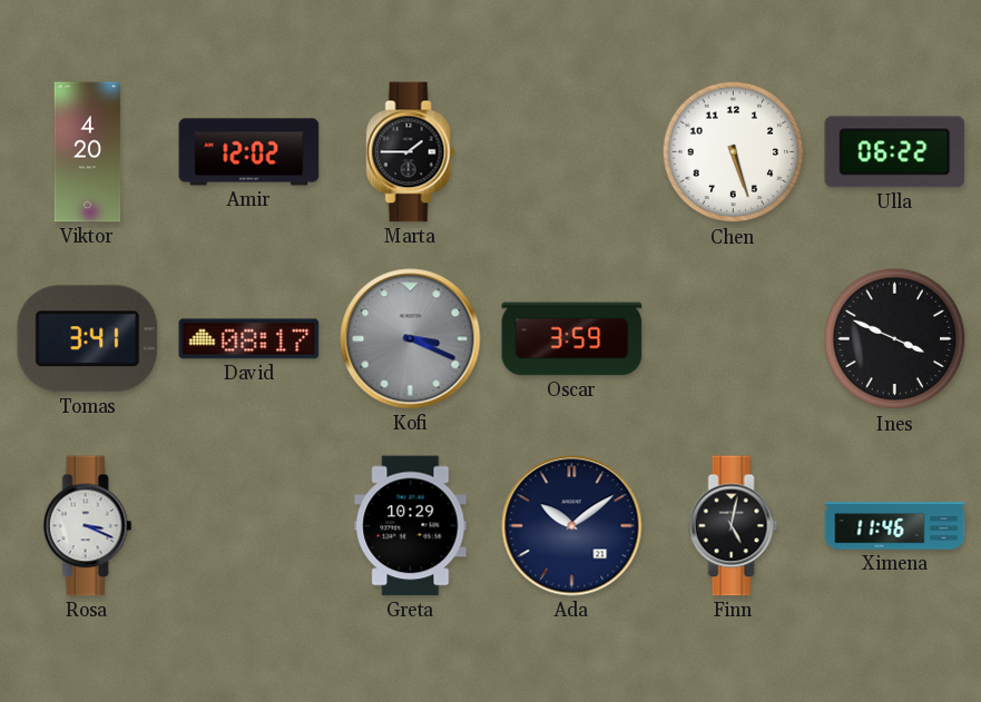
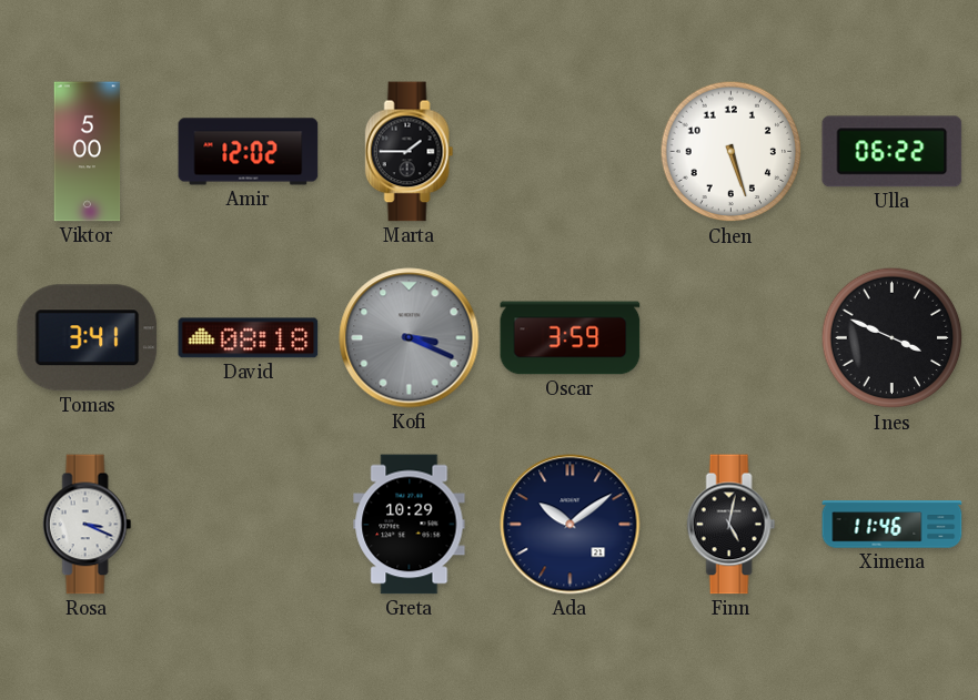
Viktor: 4:20 -> 5:00
David: 08:17 -> 08:18
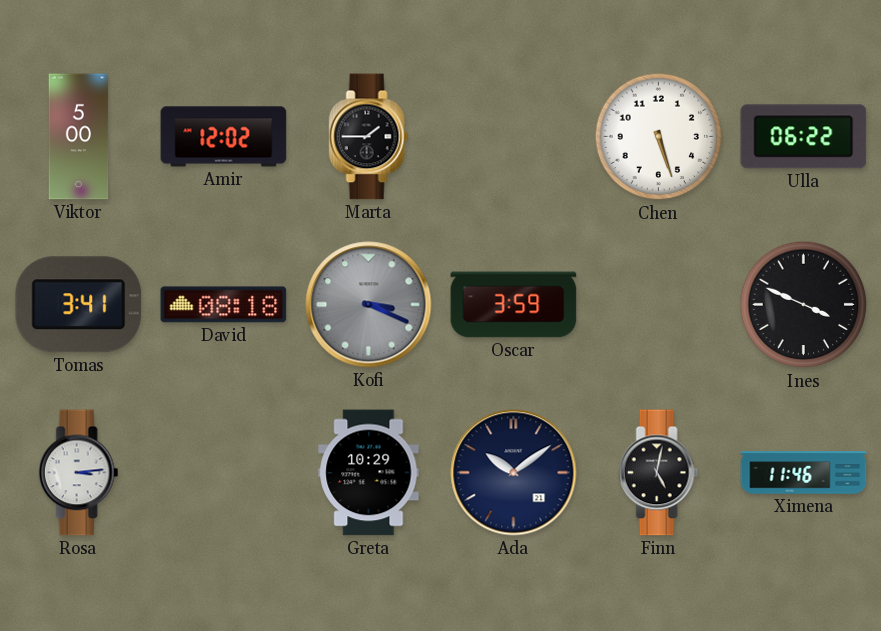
Rosa: 3:19 -> 3:14
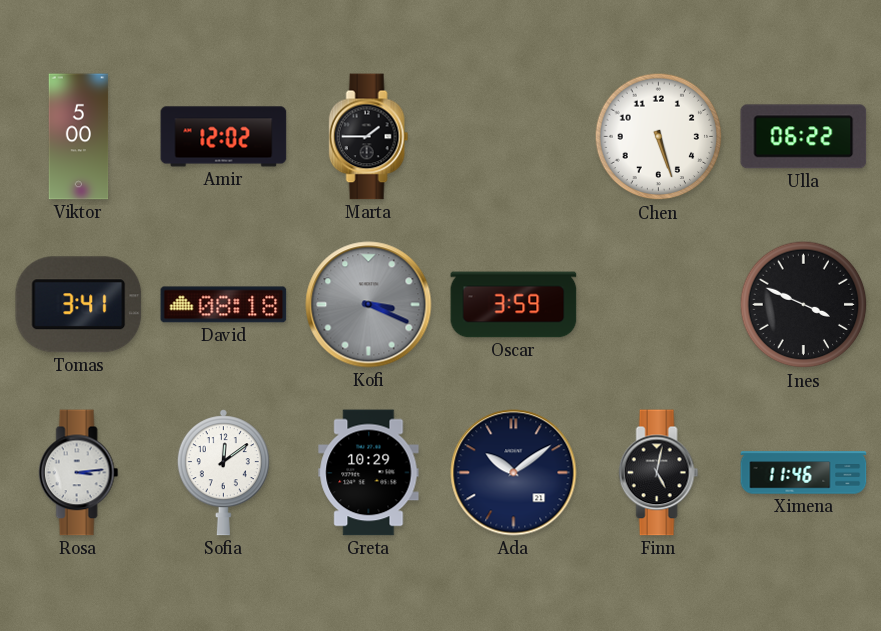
Sofia: none -> 12:09
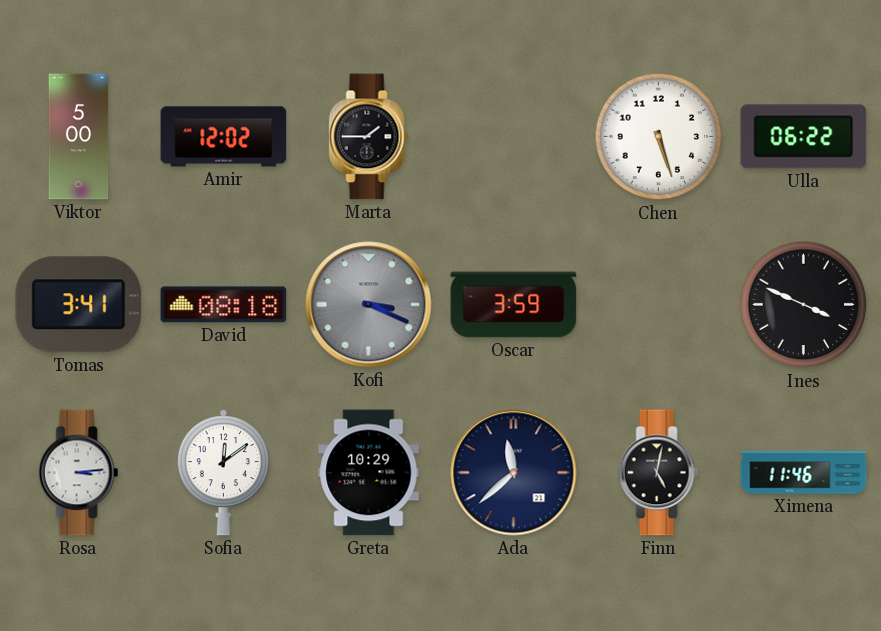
Ada: 10:09 -> 11:38
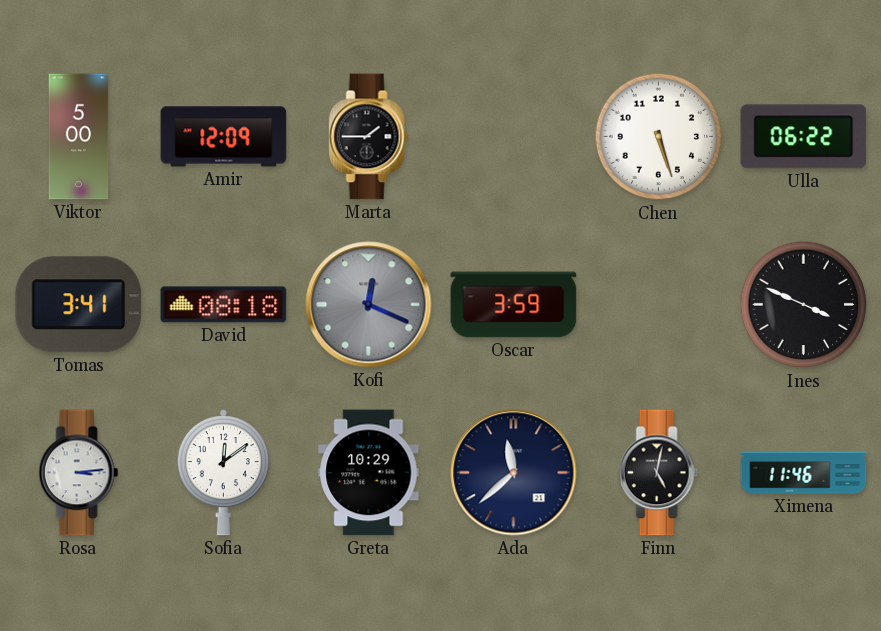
Amir: 12:02 -> 12:09
Kofi: 3:19 -> 12:19
